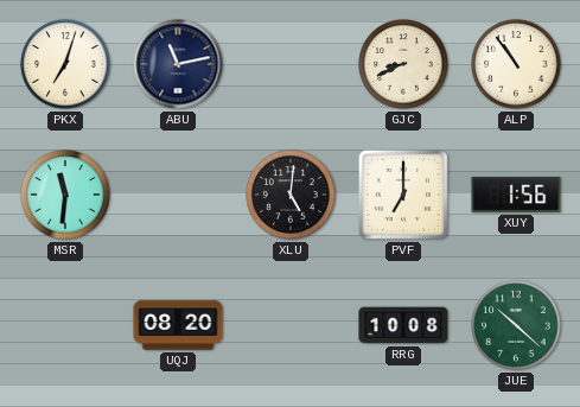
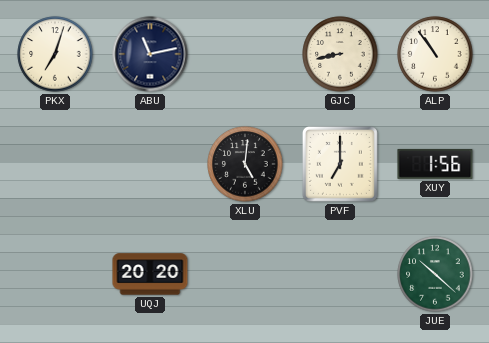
GJC: 8:41 -> 8:43
MSR: 11:31 -> none
UQJ: 08:20 -> 20:20
RRG: 10:08 -> none
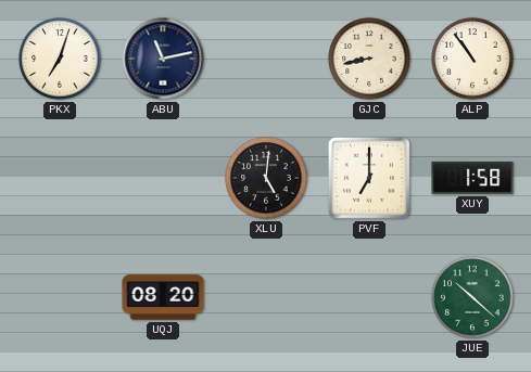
XUY: 1:56 -> 1:58
UQJ: 20:20 -> 08:20
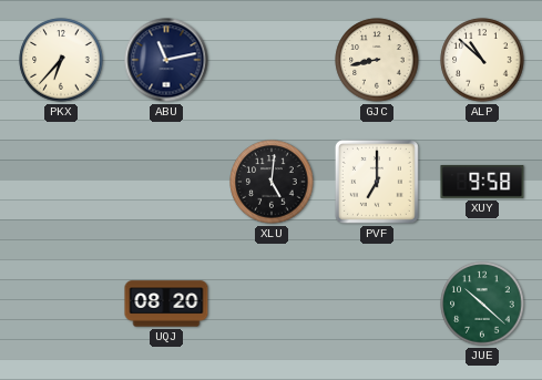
PKX: 7:03 -> 6:37
ALP: 10:54 -> 10:52
XUY: 1:58 -> 9:58
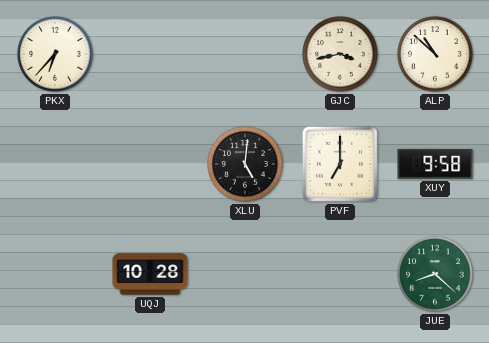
ABU: 11:13 -> none
GJC: 8:43 -> 3:43
UQJ: 08:20 -> 10:28
JUE: 10:22 -> 8:22
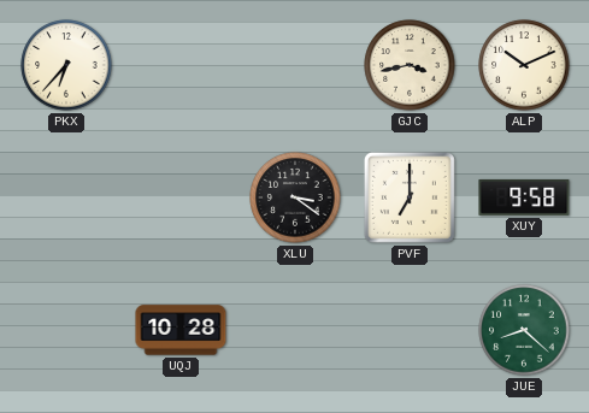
ALP: 10:52 -> 10:11
XLU: 5:01 -> 3:21
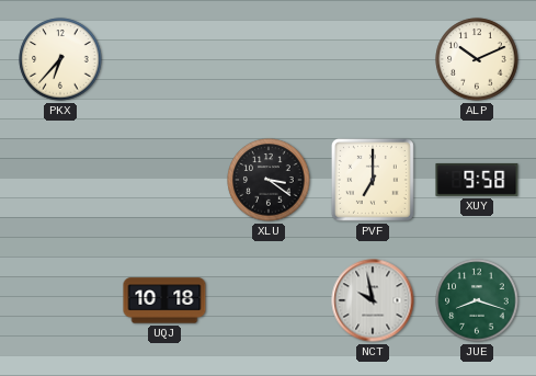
GJC: 3:43 -> none
UQJ: 10:28 -> 10:18
NCT: none -> 9:58
JUE: 8:22 -> 8:18
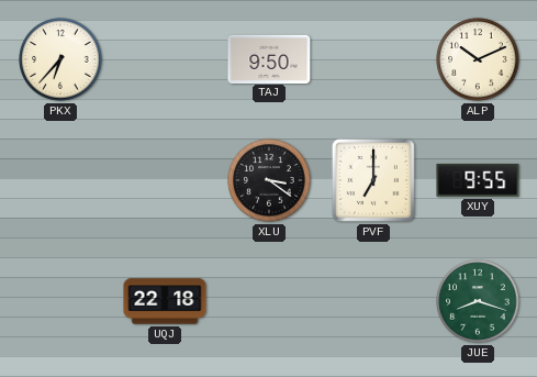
TAJ: none -> 9:50
XUY: 9:58 -> 9:55
UQJ: 10:18 -> 22:18
NCT: 9:58 -> none
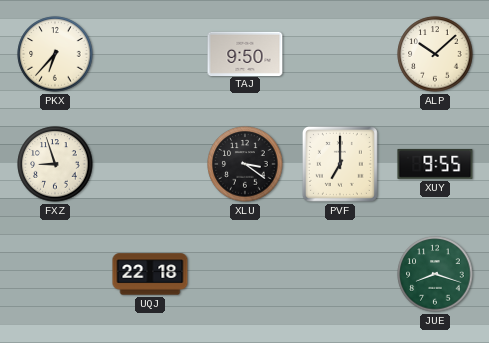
ALP: 10:11 -> 10:08
FXZ: none -> 8:57
